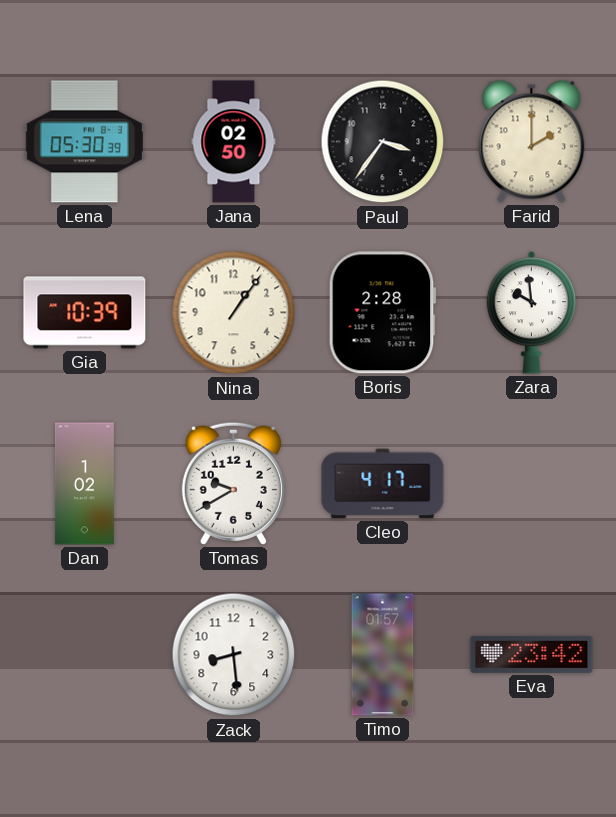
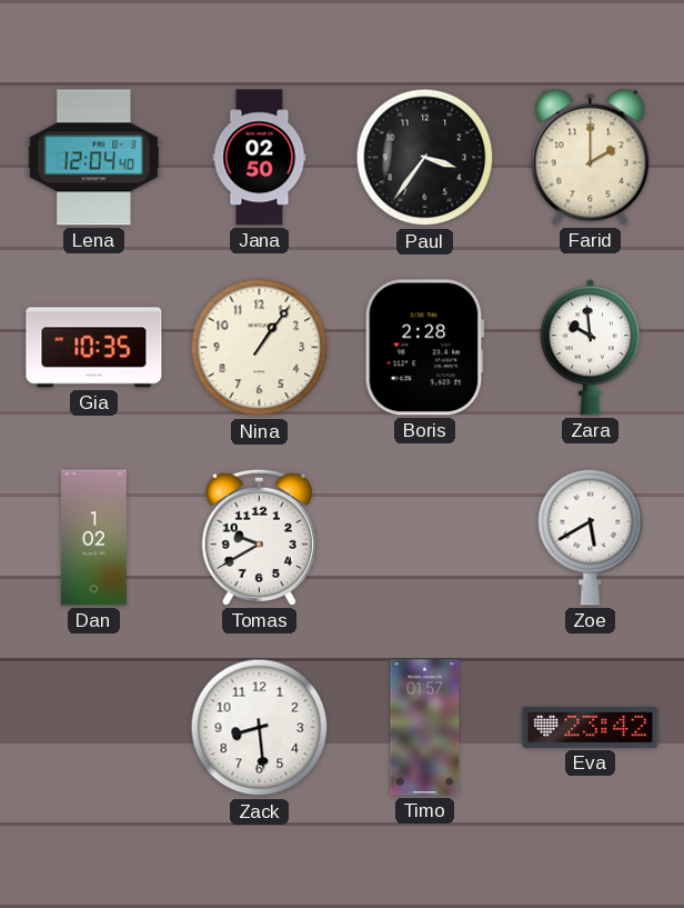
Lena: 05:30 -> 12:04
Gia: 10:39 -> 10:35
Cleo: 4:17 -> none
Zoe: none -> 5:40
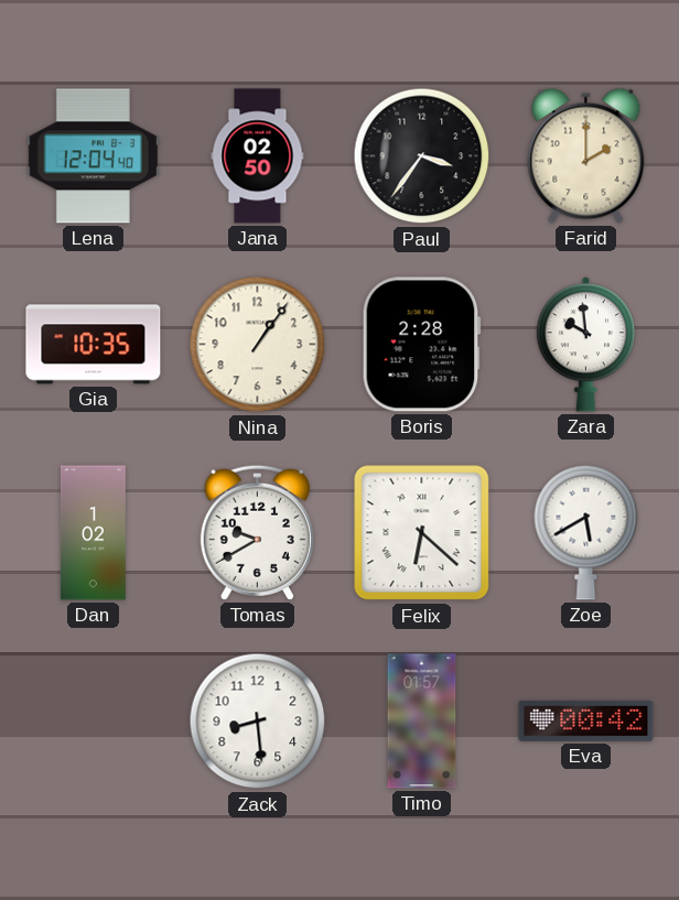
Felix: none -> 6:22
Eva: 23:42 -> 00:42
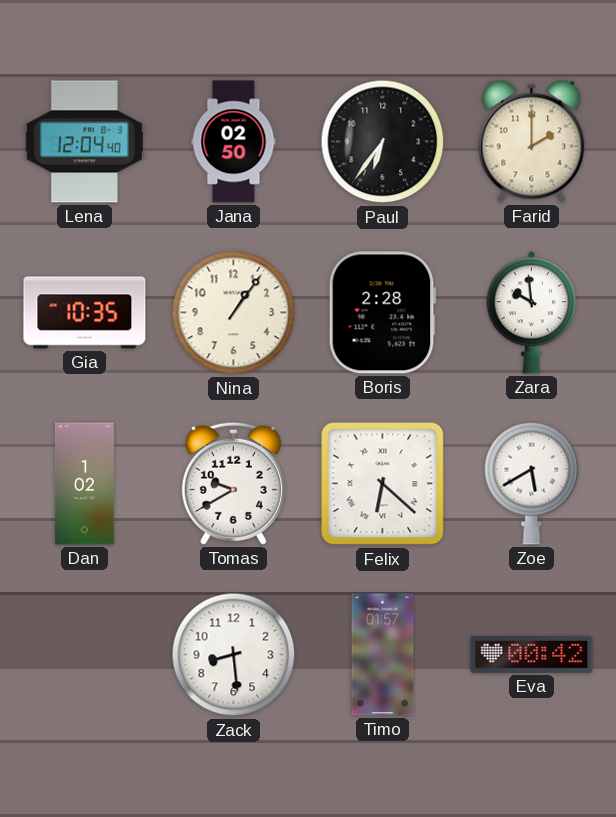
Paul: 3:36 -> 6:36
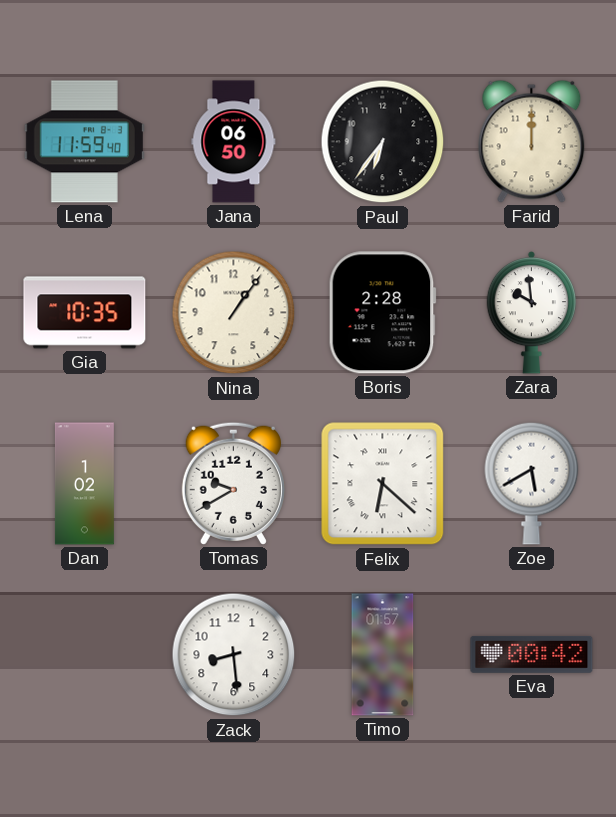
Lena: 12:04 -> 11:59
Jana: 02:50 -> 06:50
Farid: 2:00 -> 12:00
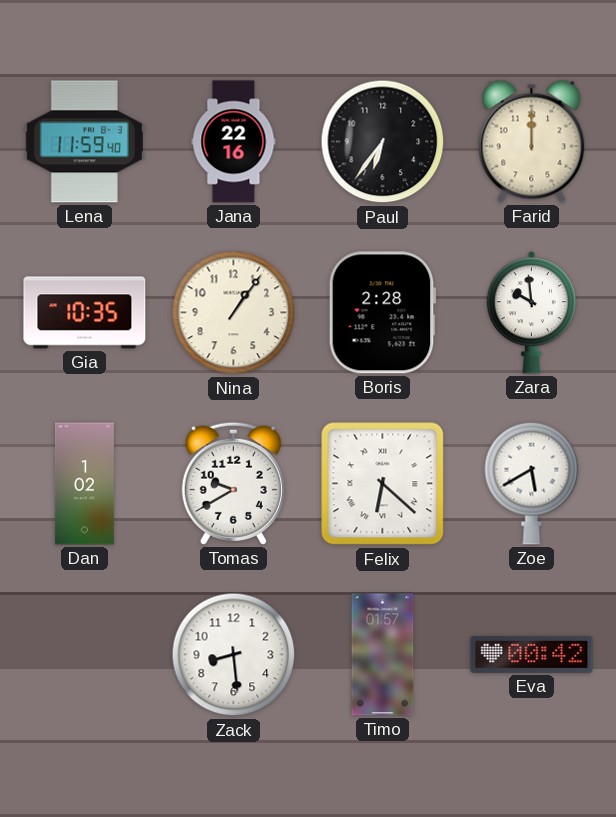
Jana: 06:50 -> 22:16
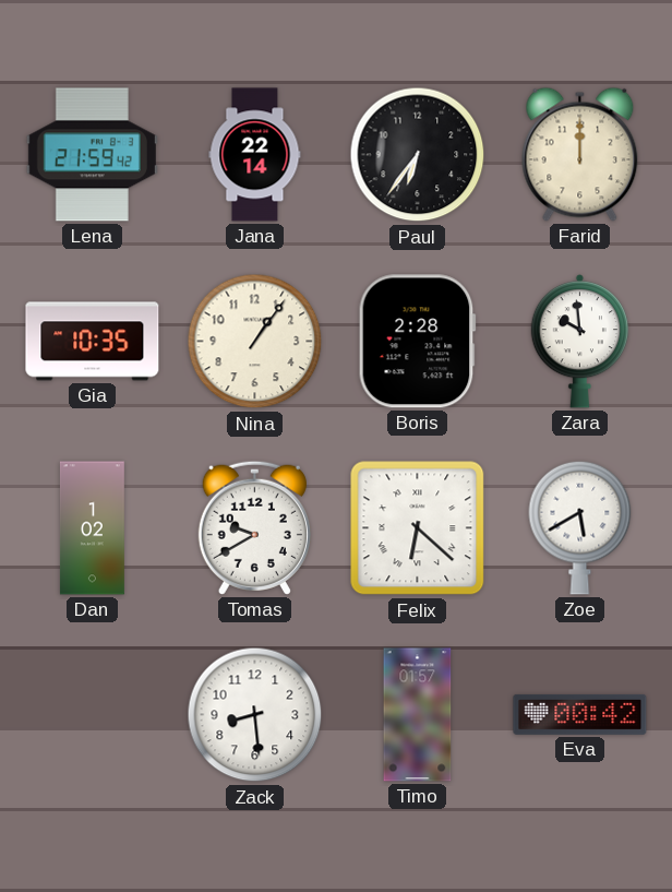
Lena: 11:59 -> 21:59
Jana: 22:16 -> 22:14
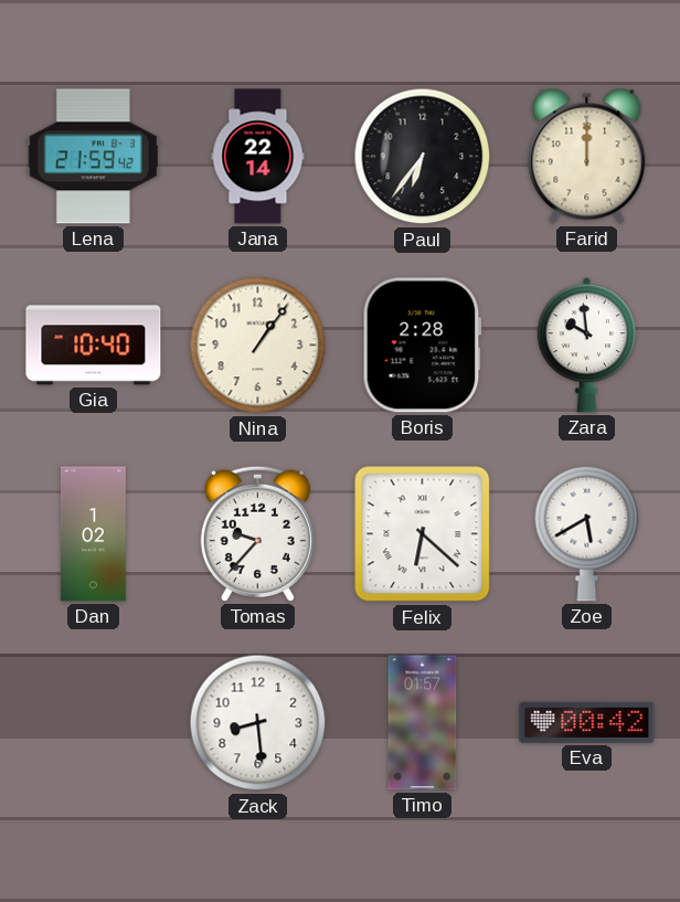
Gia: 10:35 -> 10:40
Tomas: 9:40 -> 9:37
